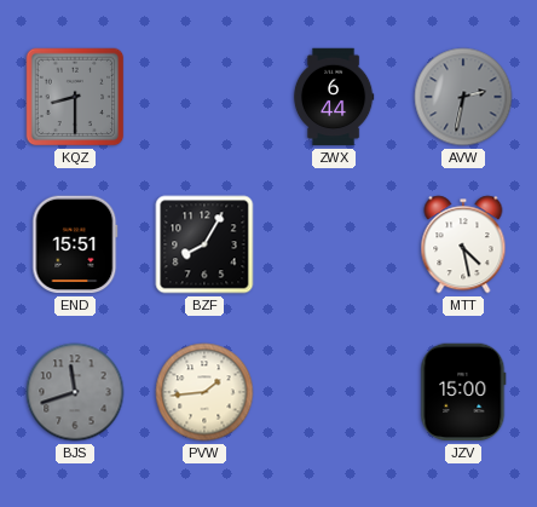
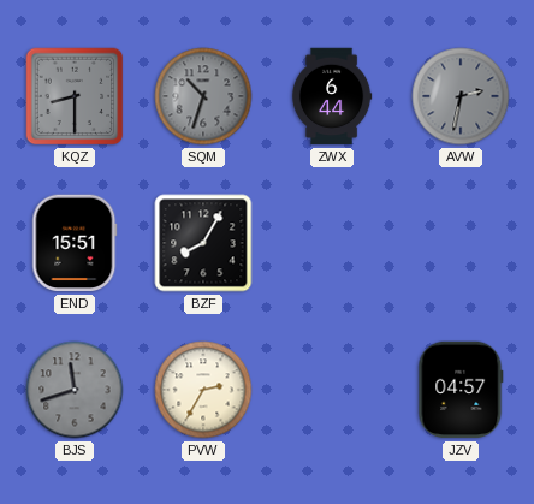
SQM: none -> 10:33
MTT: 4:28 -> none
PVW: 1:44 -> 2:35
JZV: 15:00 -> 04:57
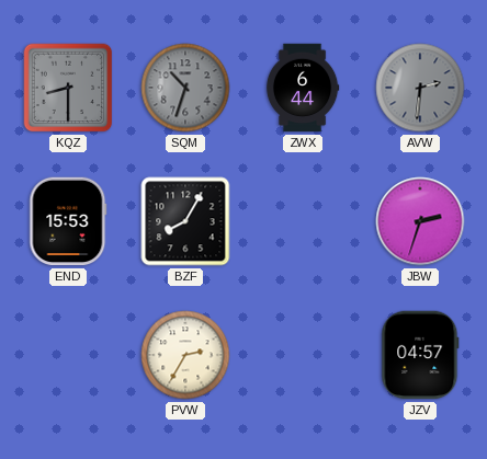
AVW: 2:32 -> 2:31
END: 15:51 -> 15:53
JBW: none -> 2:33
BJS: 11:42 -> none
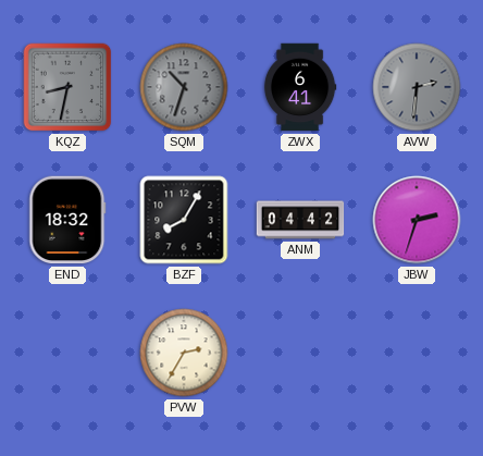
KQZ: 8:30 -> 8:32
ZWX: 6:44 -> 6:41
END: 15:53 -> 18:32
ANM: none -> 04:42
JZV: 04:57 -> none
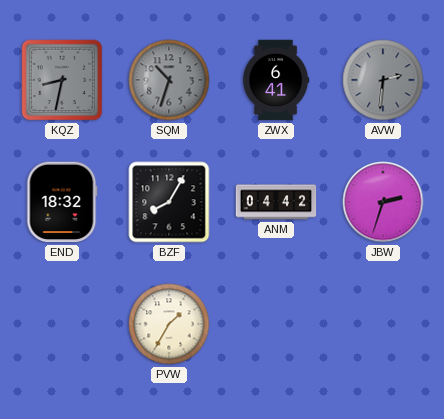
PVW: 2:35 -> 1:35
